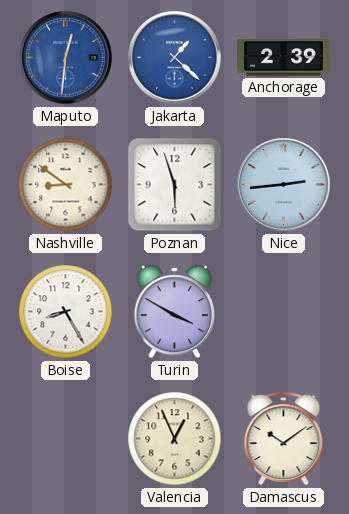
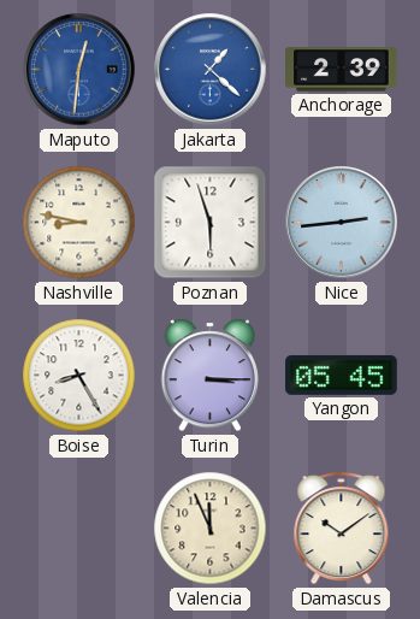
Nashville: 8:51 -> 8:47
Turin: 3:50 -> 3:15
Yangon: none -> 05:45
Valencia: 12:56 -> 11:56
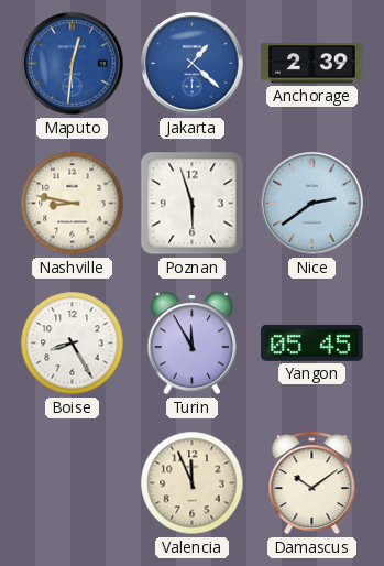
Nice: 2:44 -> 2:39
Turin: 3:15 -> 11:55
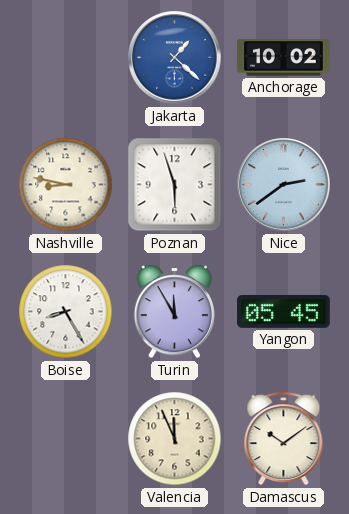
Maputo: 12:31 -> none
Anchorage: 2:39 -> 10:02
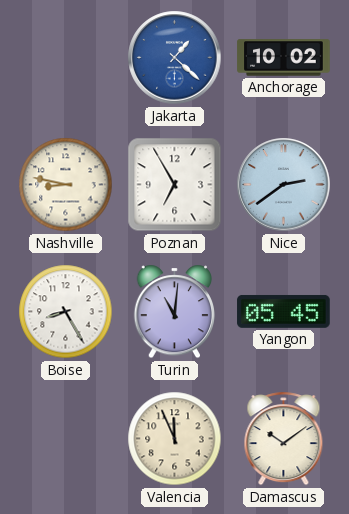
Poznan: 5:57 -> 6:55
Turin: 11:55 -> 11:01
